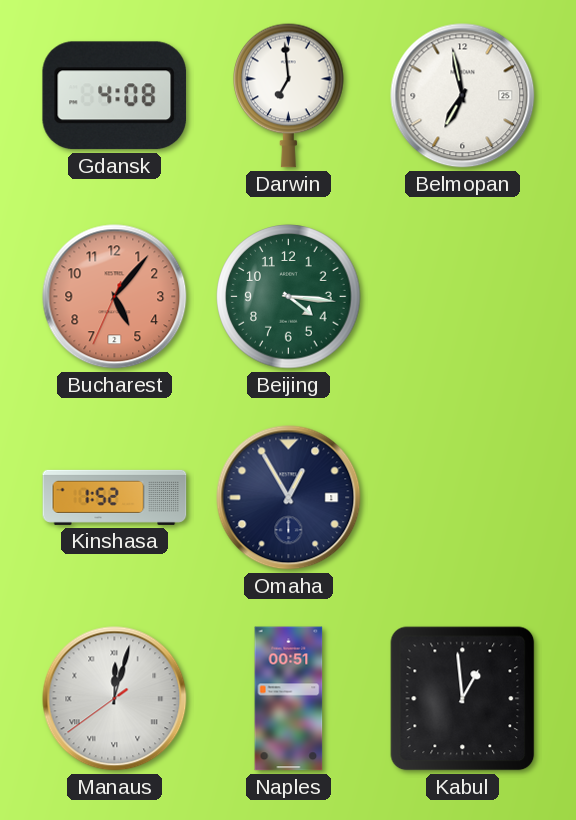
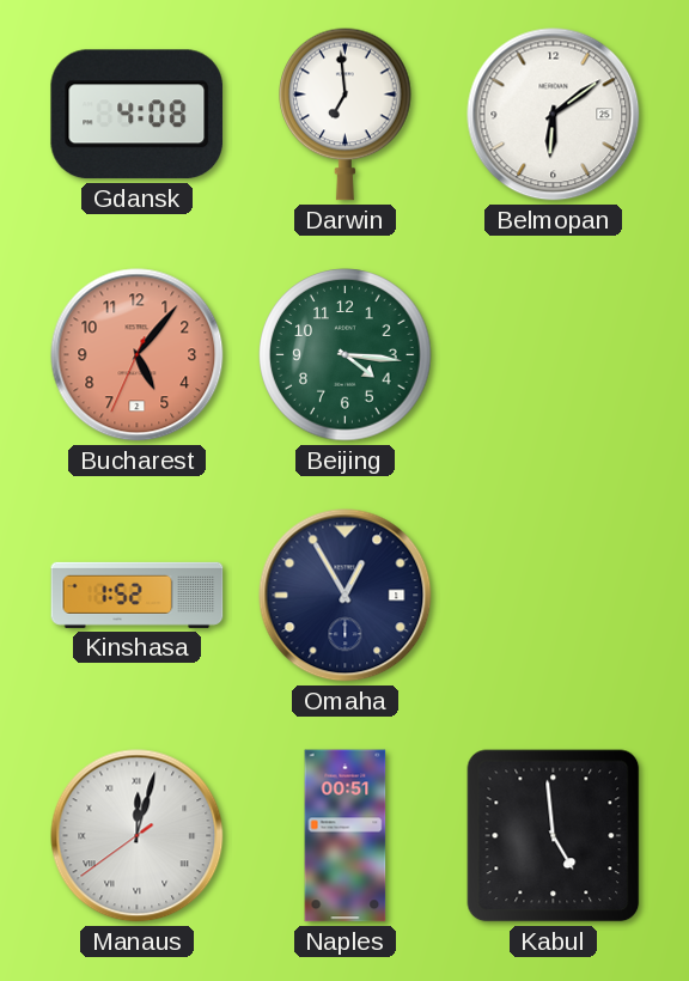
Belmopan: 6:58 -> 6:09
Kabul: 12:59 -> 4:59
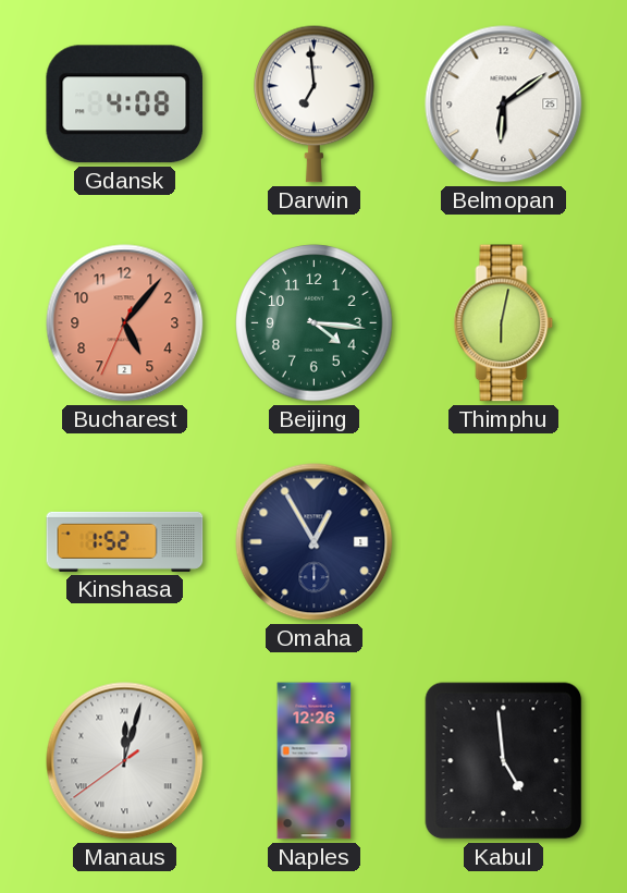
Thimphu: none -> 6:02
Naples: 00:51 -> 12:26
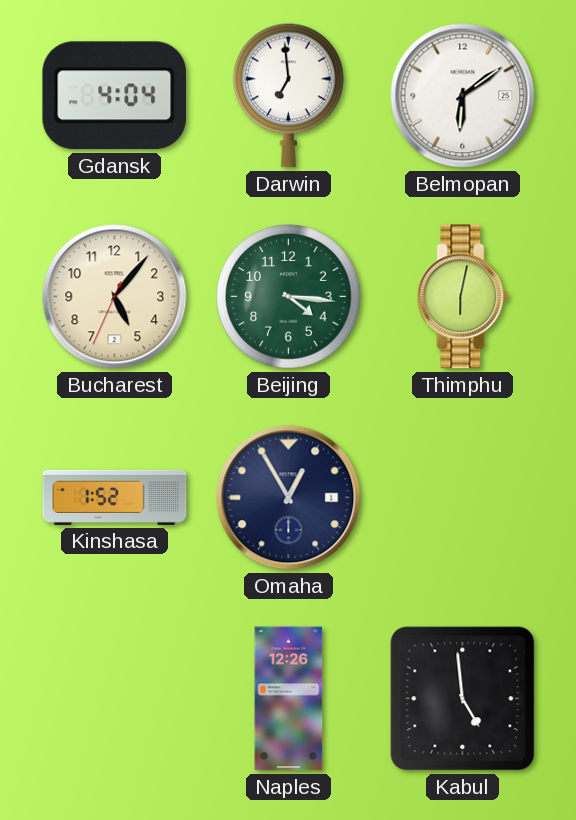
Gdansk: 4:08 -> 4:04
Bucharest dial: salmon -> cream
Manaus: 12:02 -> none
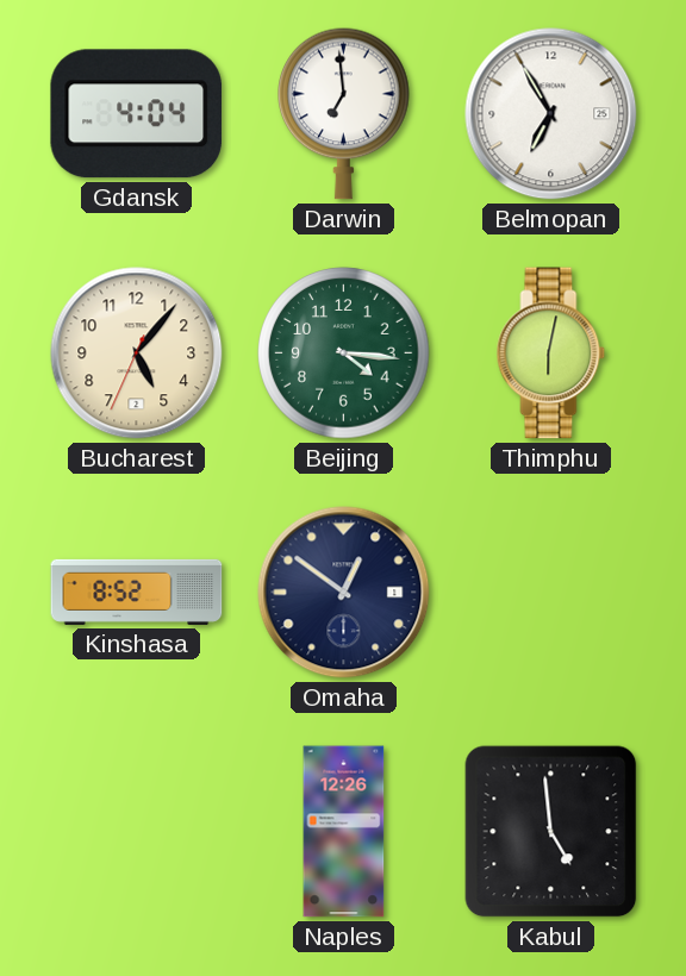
Belmopan: 6:09 -> 6:55
Kinshasa: 1:52 -> 8:52
Omaha: 12:55 -> 12:51
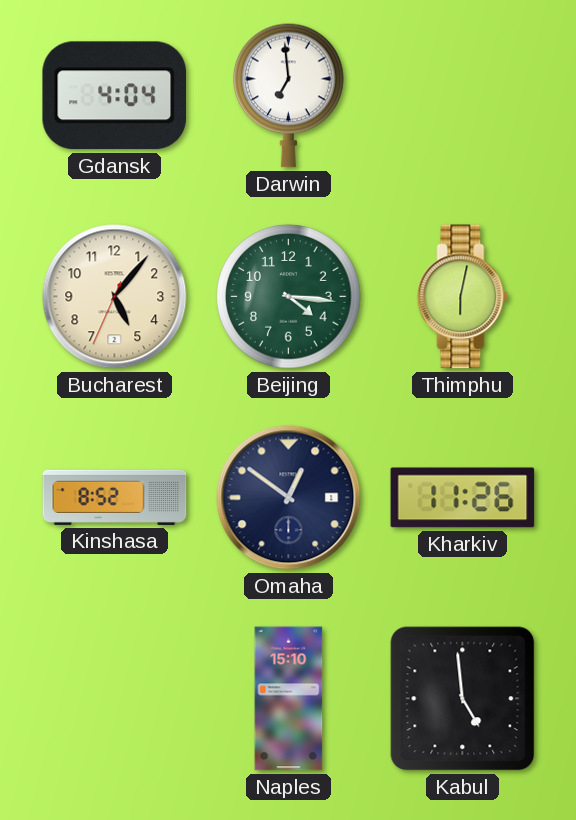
Belmopan: 6:55 -> none
Kharkiv: none -> 11:26
Naples: 12:26 -> 15:10
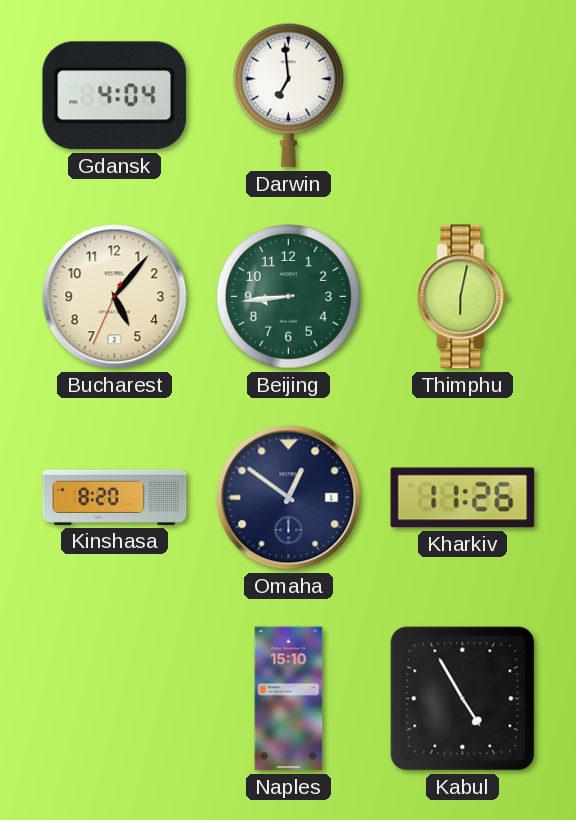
Beijing: 4:16 -> 8:44
Kinshasa: 8:52 -> 8:20
Kabul: 4:59 -> 4:55
